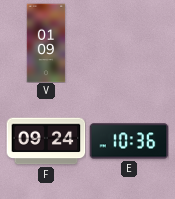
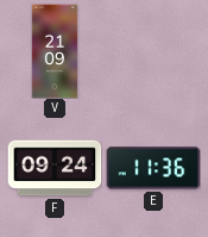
V: 01:09 -> 21:09
E: 10:36 -> 11:36
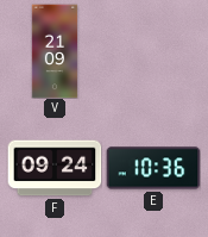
E: 11:36 -> 10:36
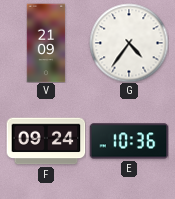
G: none -> 4:36
